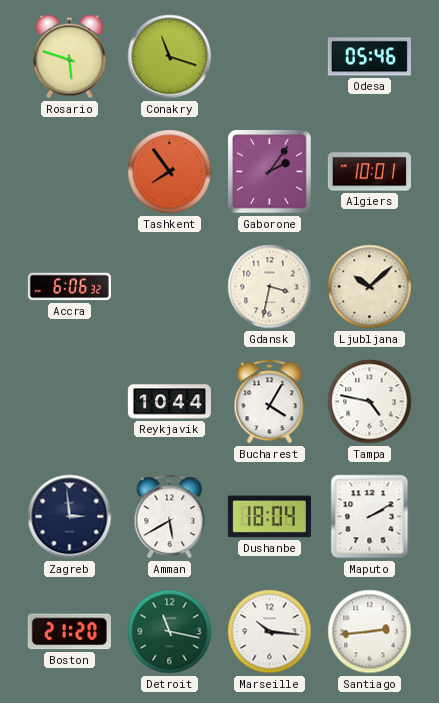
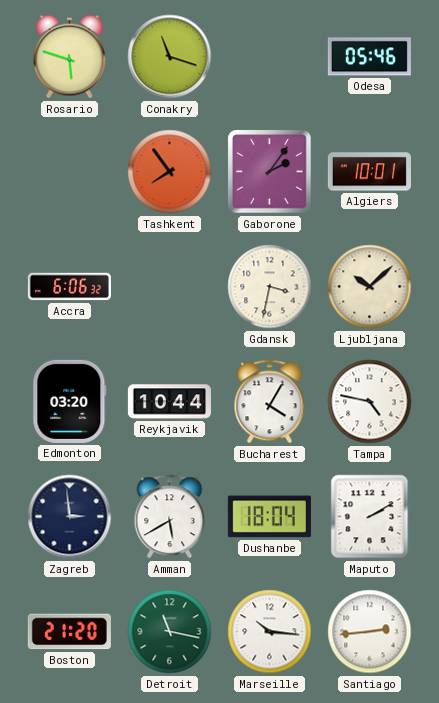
Edmonton: none -> 03:20
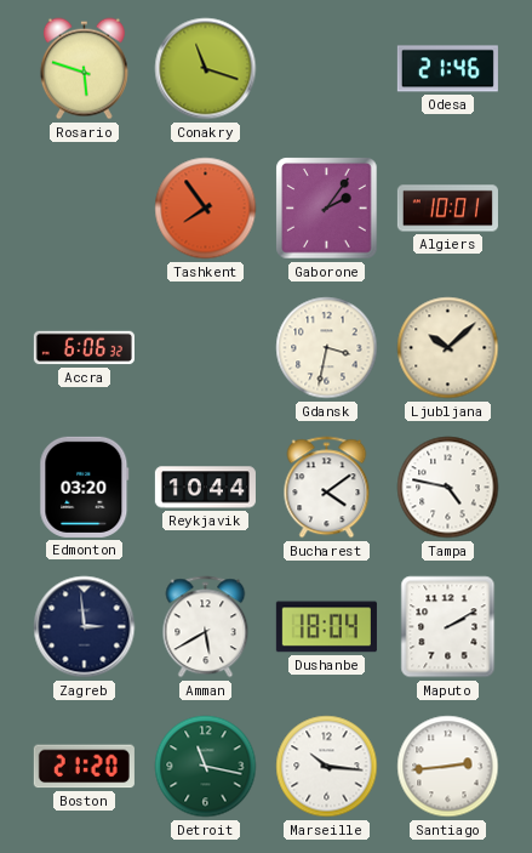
Odesa: 05:46 -> 21:46
Bucharest: 4:05 -> 4:09
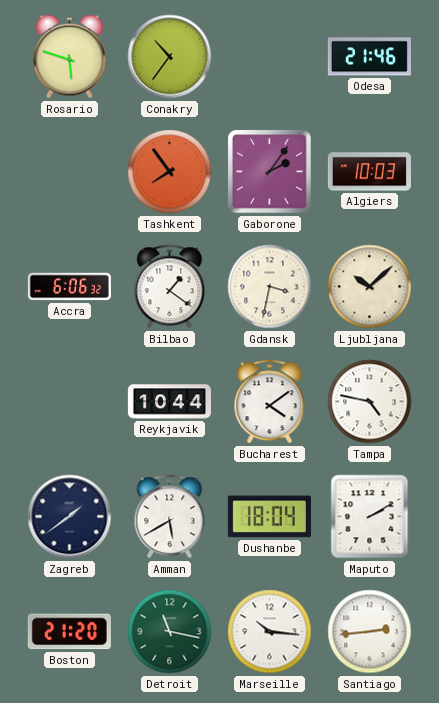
Conakry: 11:18 -> 10:36
Algiers: 10:01 -> 10:03
Bilbao: none -> 1:21
Edmonton: 03:20 -> none
Zagreb: 2:59 -> 1:39
